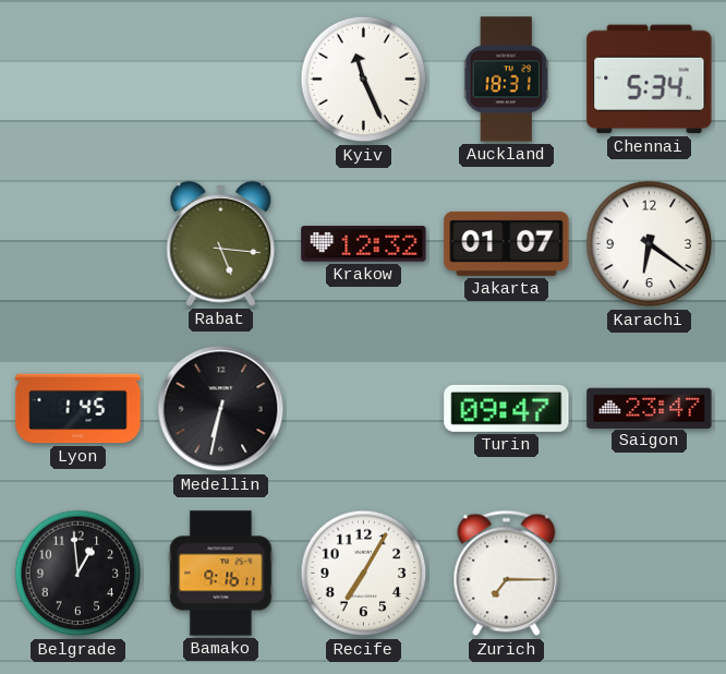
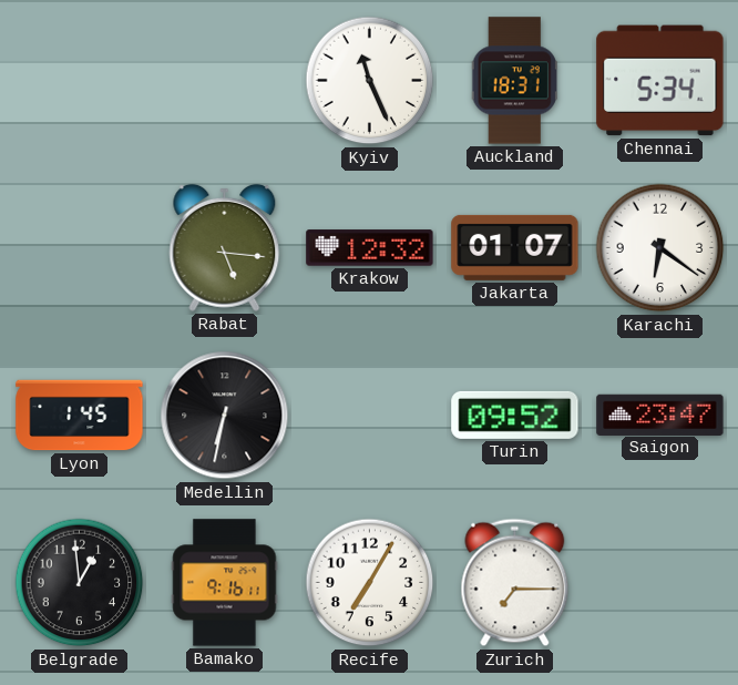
Turin: 09:47 -> 09:52
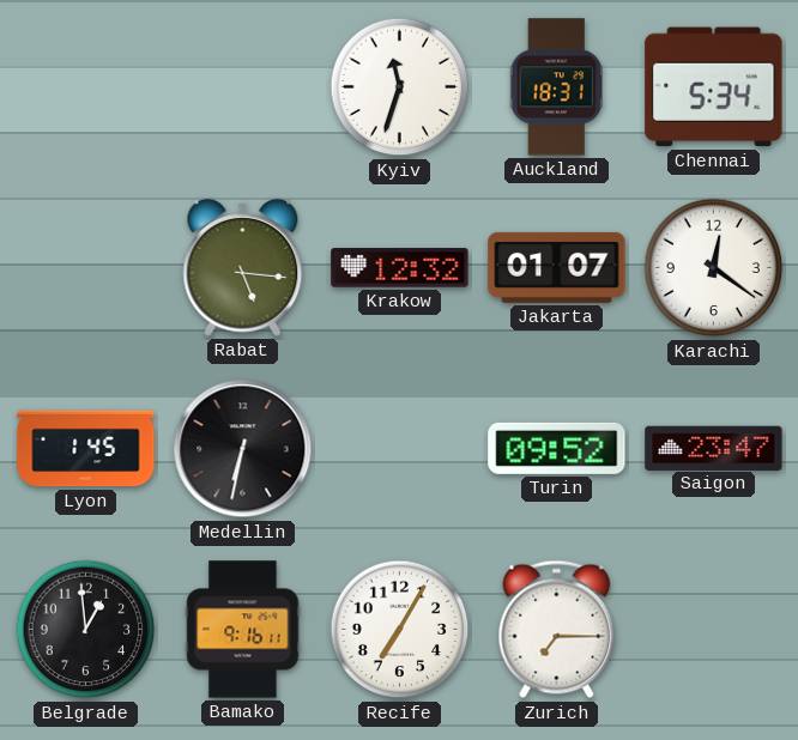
Kyiv: 11:26 -> 11:33
Karachi: 6:21 -> 12:21
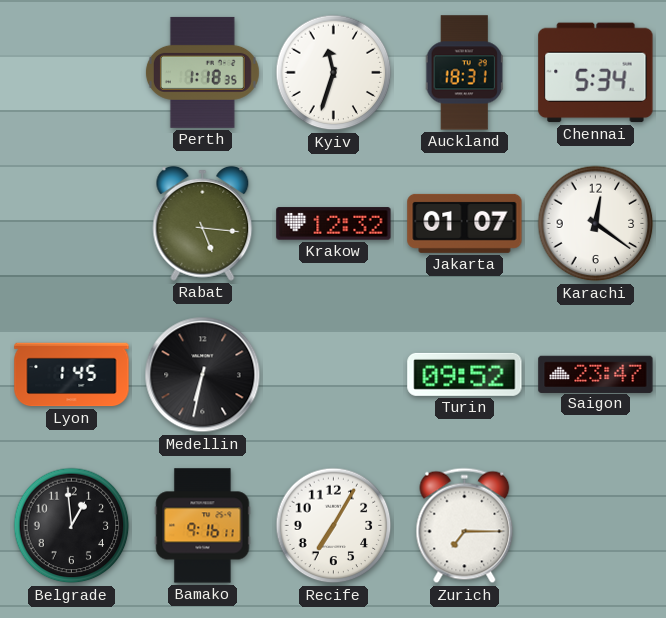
Perth: none -> 1:18
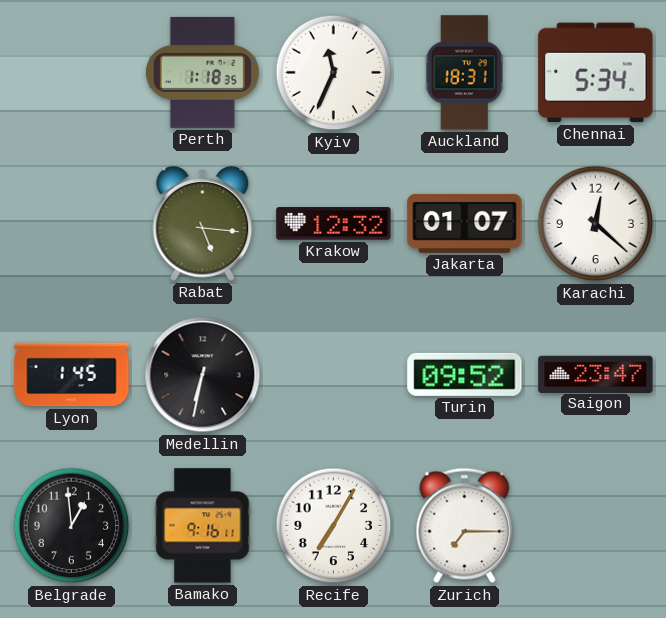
Kyiv: 11:33 -> 11:34
Karachi: 12:21 -> 12:22
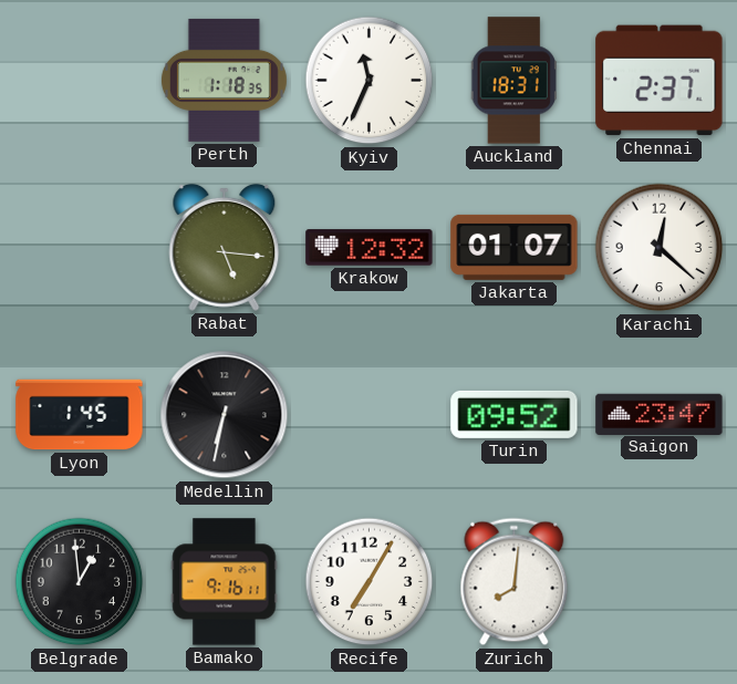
Chennai: 5:34 -> 2:37
Zurich: 7:15 -> 8:01
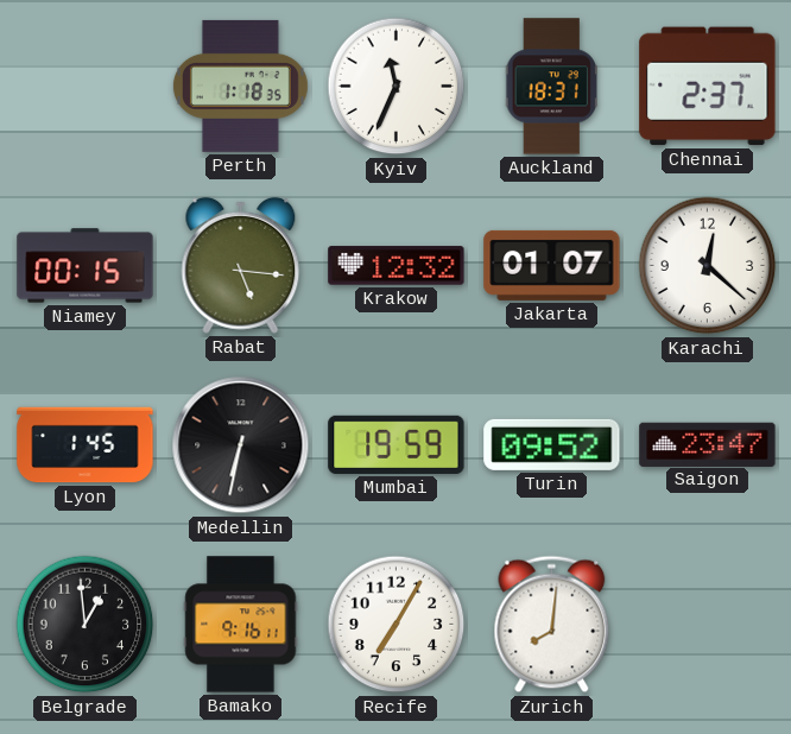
Niamey: none -> 00:15
Mumbai: none -> 19:59
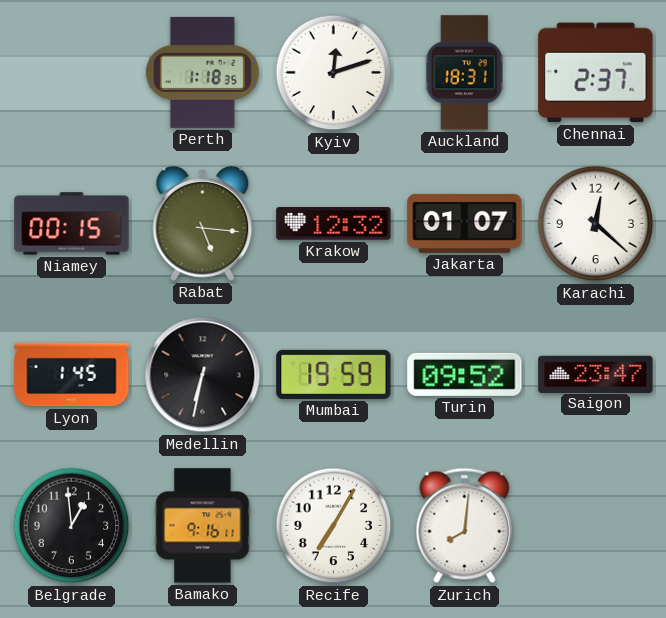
Kyiv: 11:34 -> 12:12
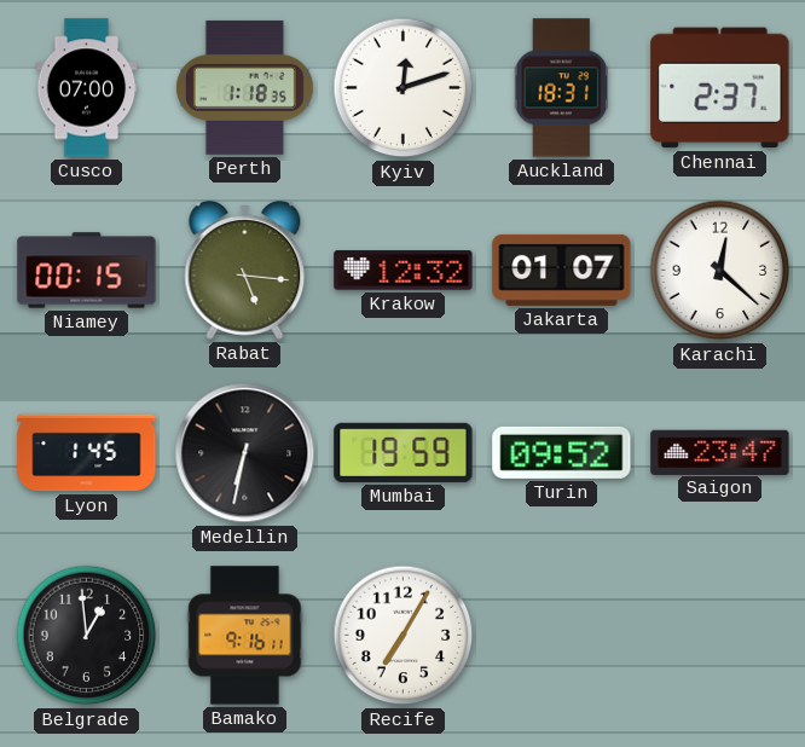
Cusco: none -> 07:00
Zurich: 8:01 -> none
